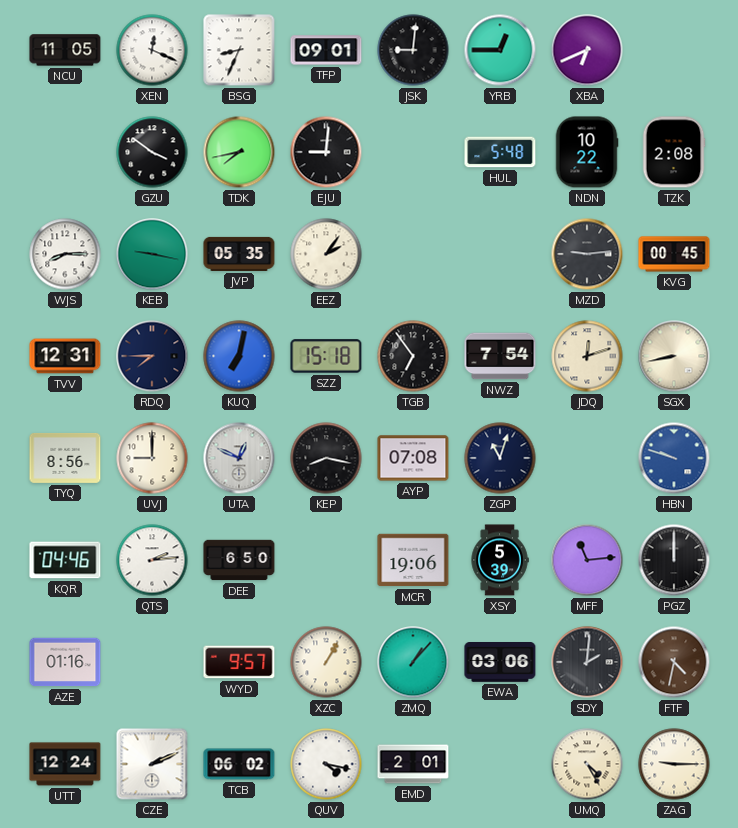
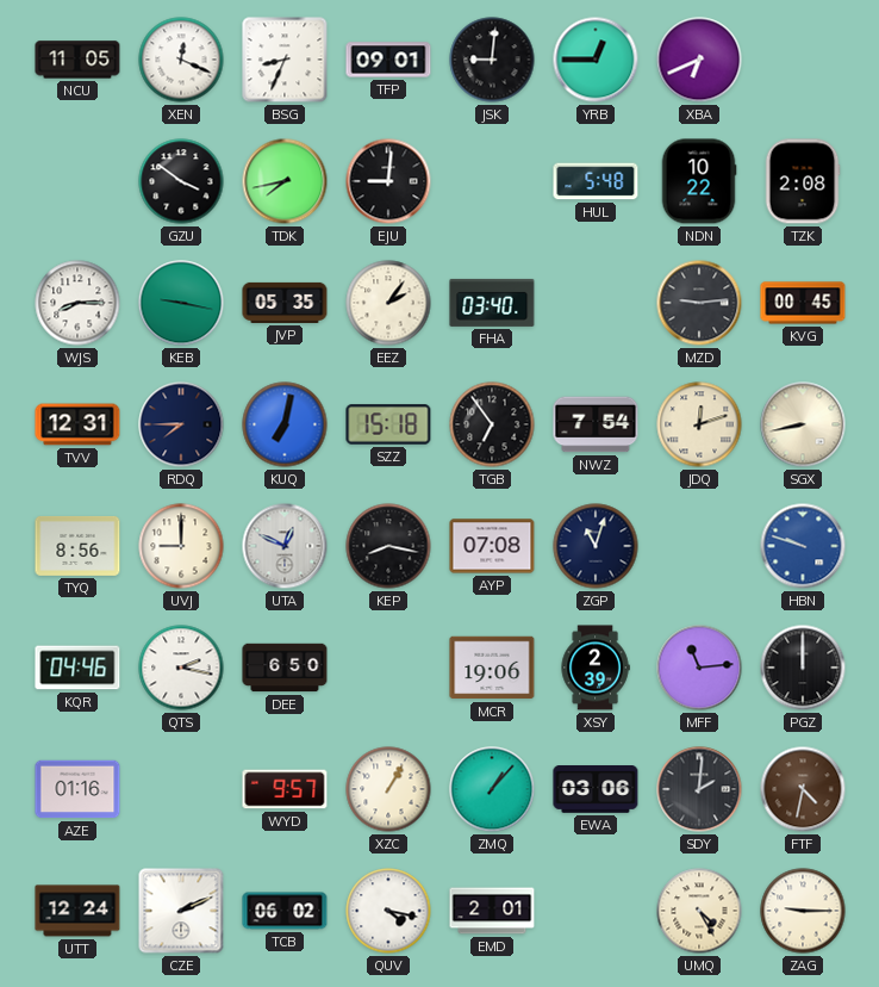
FHA: none -> 03:40
QTS: 2:14 -> 2:17
XSY: 5:39 -> 2:39
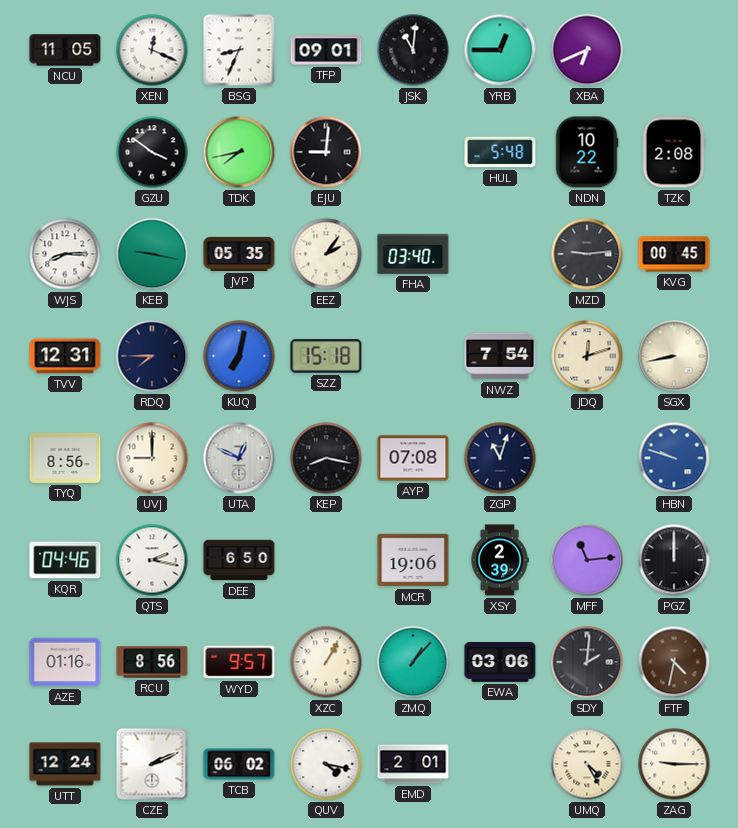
JSK: 9:01 -> 11:01
TGB: 6:54 -> none
RCU: none -> 8:56
